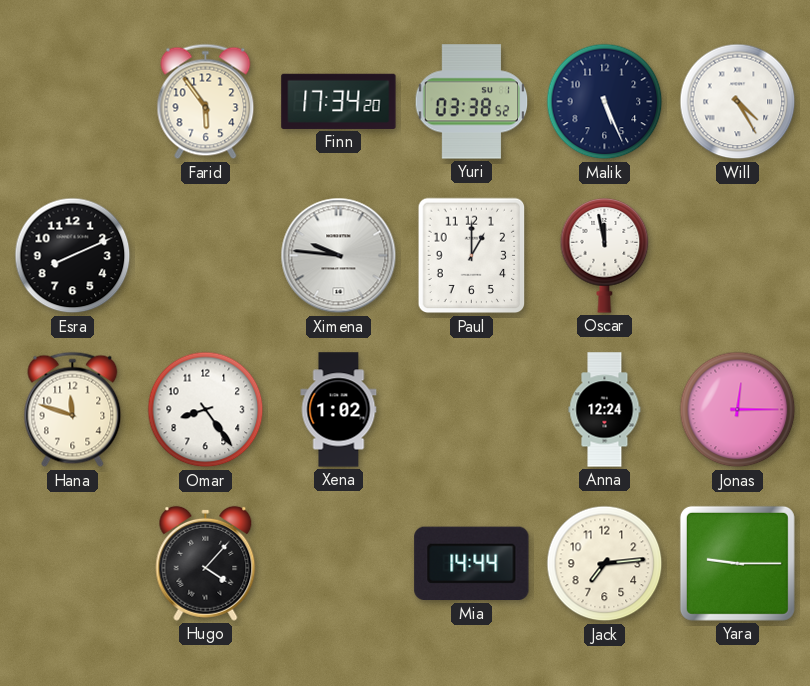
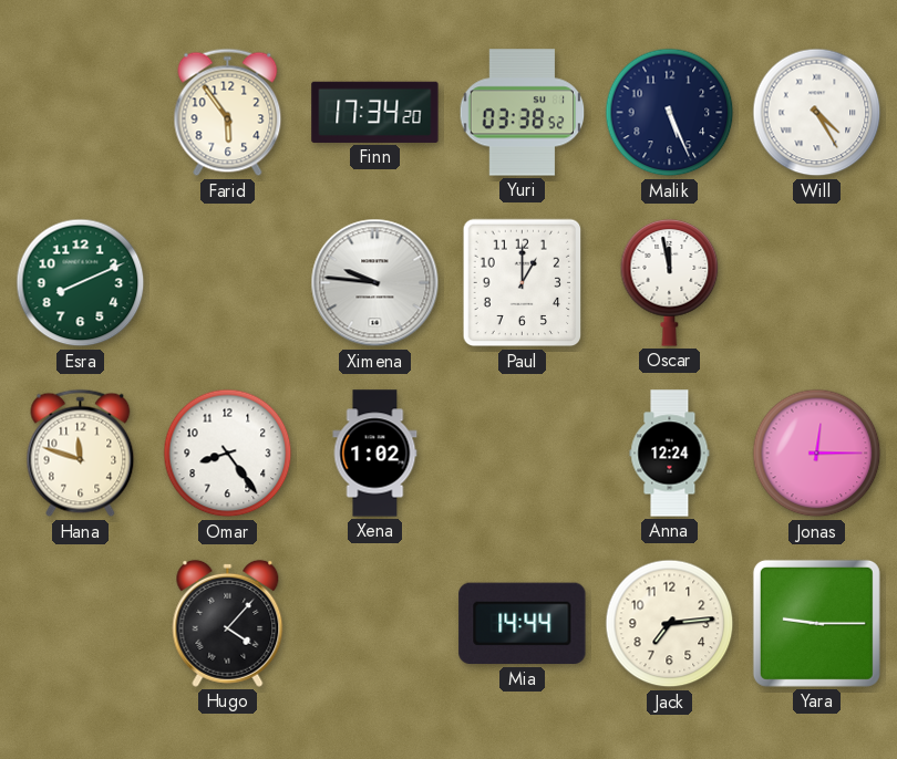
Esra dial: black -> green
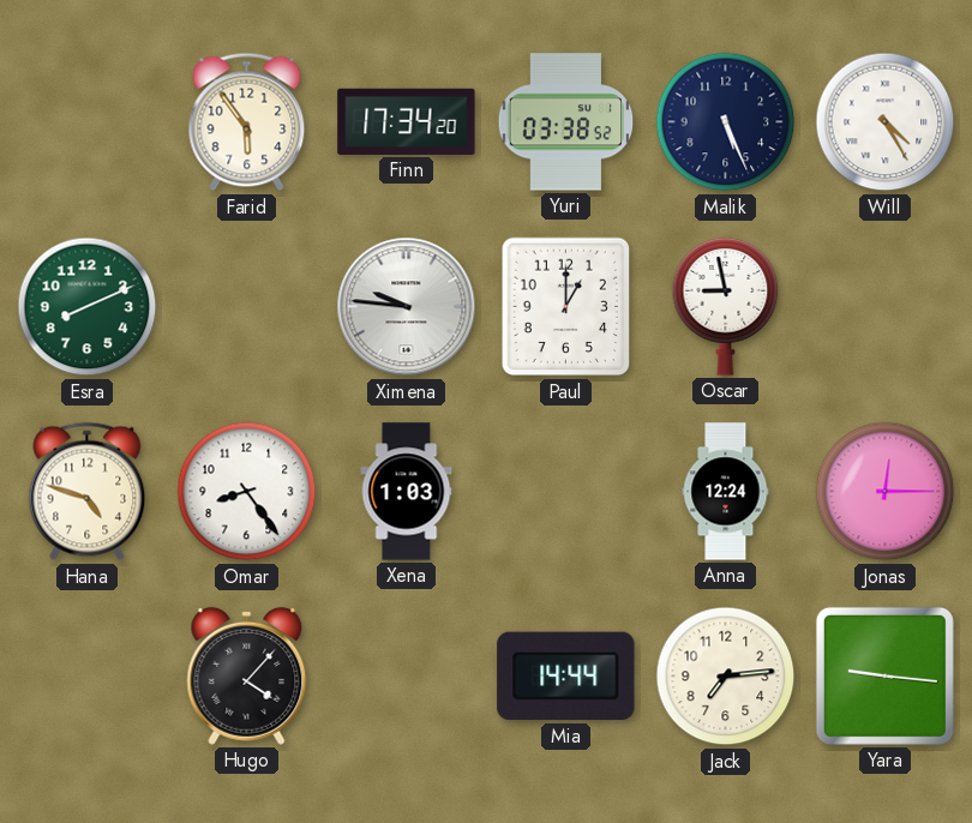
Oscar: 11:58 -> 8:58
Hana: 11:48 -> 4:48
Xena: 1:02 -> 1:03
Yara: 9:15 -> 9:16
